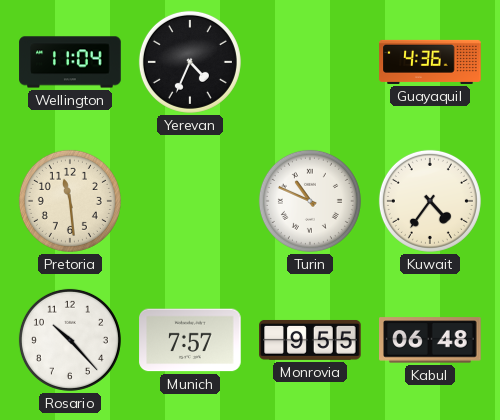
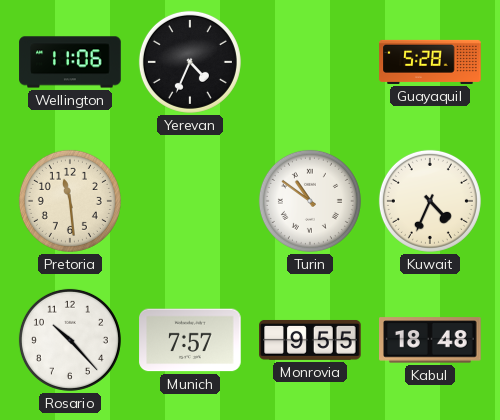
Wellington: 11:04 -> 11:06
Guayaquil: 4:36 -> 5:28
Turin: 10:49 -> 10:51
Kuwait: 4:36 -> 4:34
Kabul: 06:48 -> 18:48
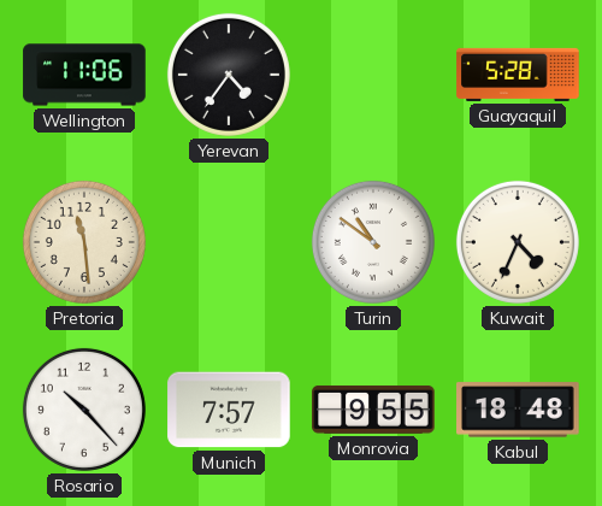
Yerevan: 4:34 -> 4:36
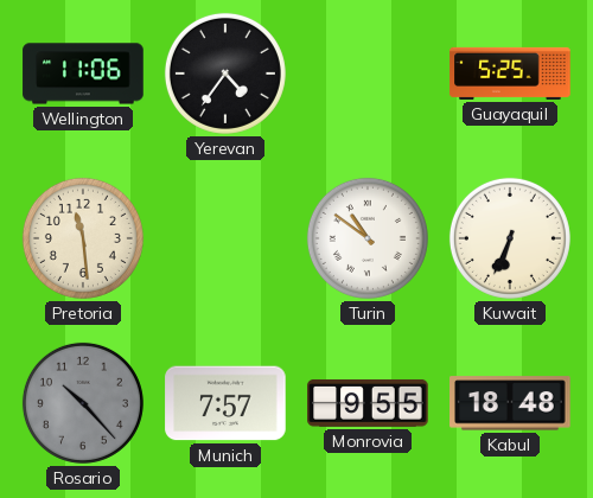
Guayaquil: 5:28 -> 5:25
Kuwait: 4:34 -> 6:34
Rosario dial: white -> grey
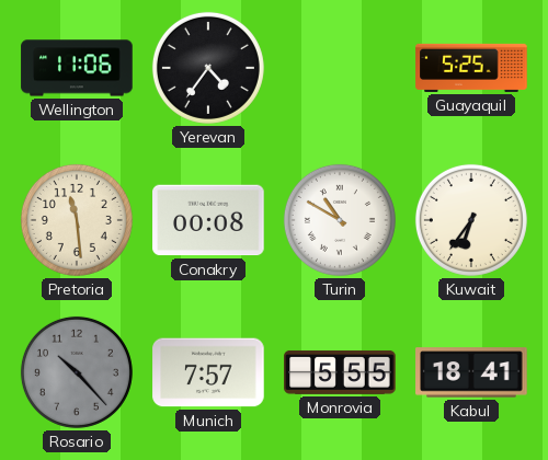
Conakry: none -> 00:08
Turin: 10:51 -> 10:50
Kuwait: 6:34 -> 6:36
Monrovia: 9:55 -> 5:55
Kabul: 18:48 -> 18:41
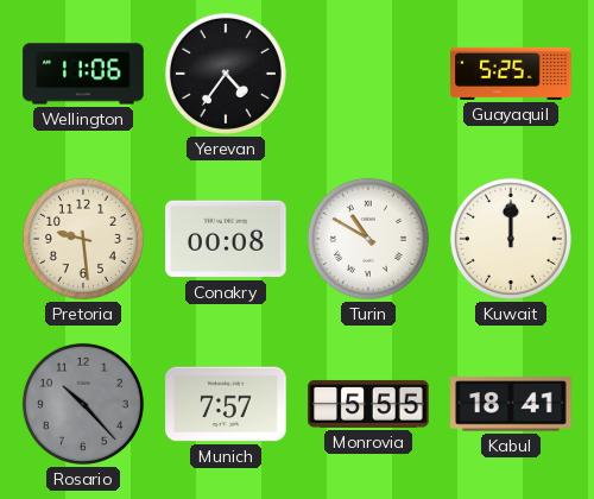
Pretoria: 11:29 -> 9:29
Kuwait: 6:36 -> 12:00
